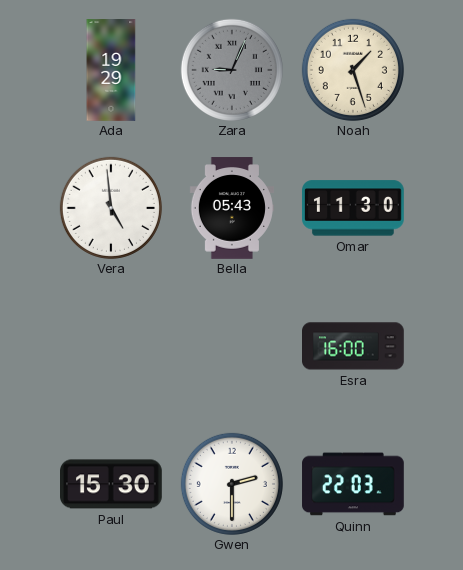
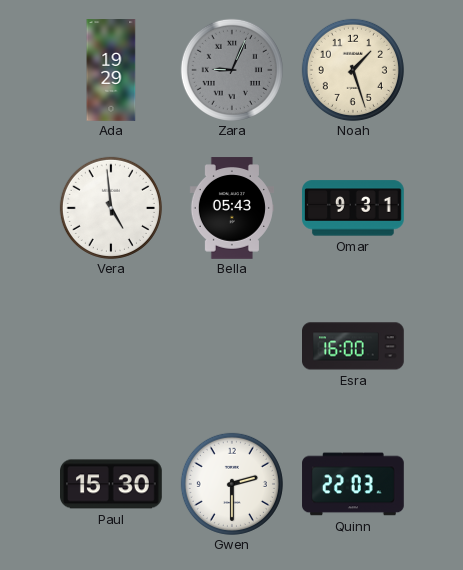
Omar: 11:30 -> 9:31
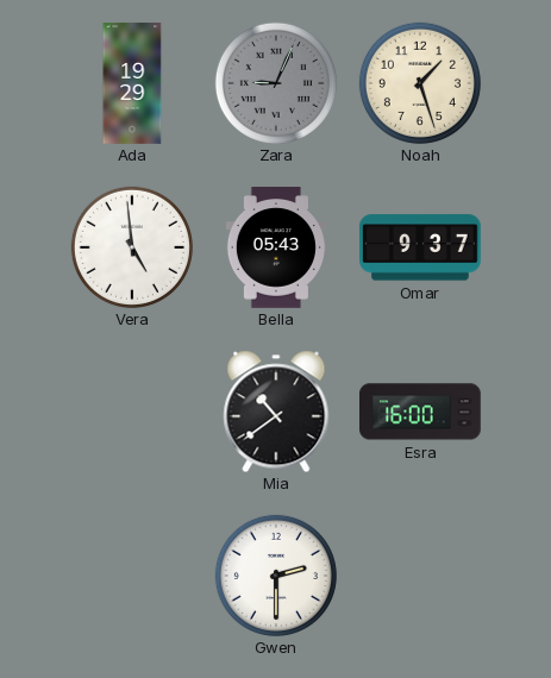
Omar: 9:31 -> 9:37
Mia: none -> 10:39
Paul: 15:30 -> none
Quinn: 22:03 -> none
